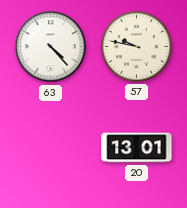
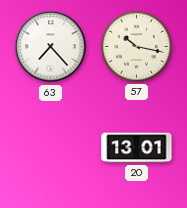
63: 4:23 -> 7:23
57: 9:47 -> 10:17
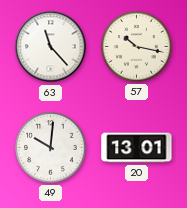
63: 7:23 -> 11:23
49: none -> 10:01
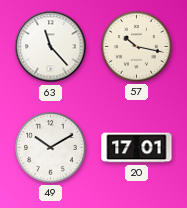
49: 10:01 -> 10:10
20: 13:01 -> 17:01
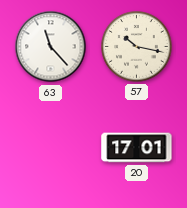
49: 10:10 -> none
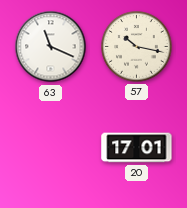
63: 11:23 -> 11:19
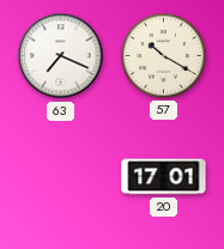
63: 11:19 -> 7:19
57: 10:17 -> 10:20
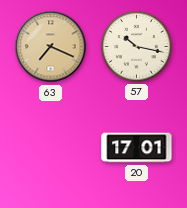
63 dial: white -> champagne
57: 10:20 -> 10:17
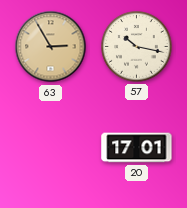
63: 7:19 -> 2:55
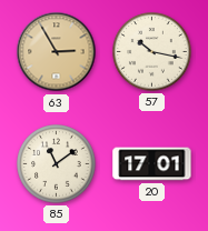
85: none -> 11:09
